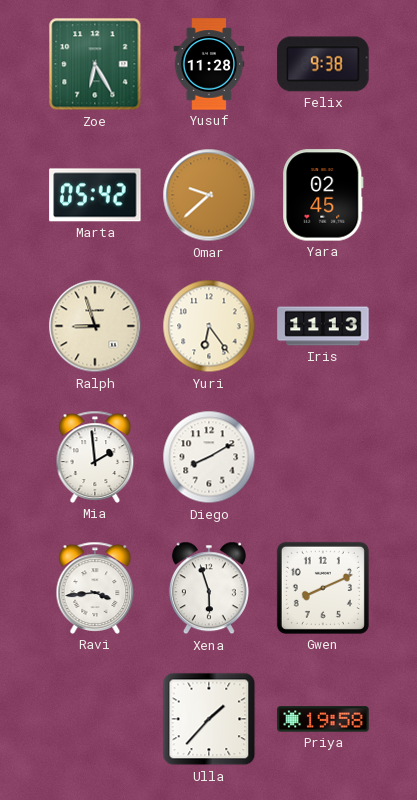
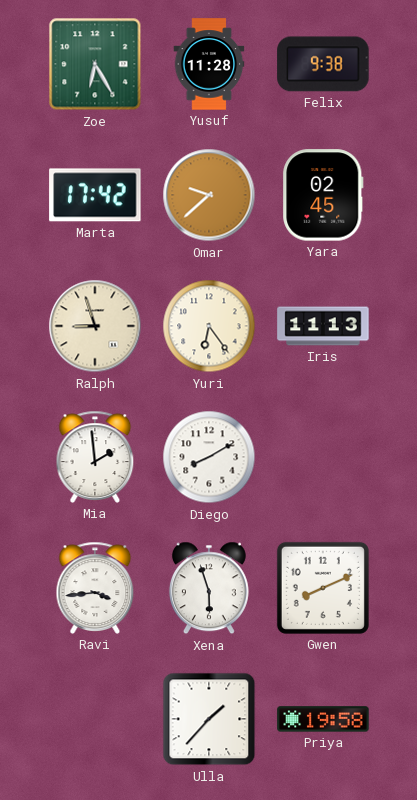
Marta: 05:42 -> 17:42
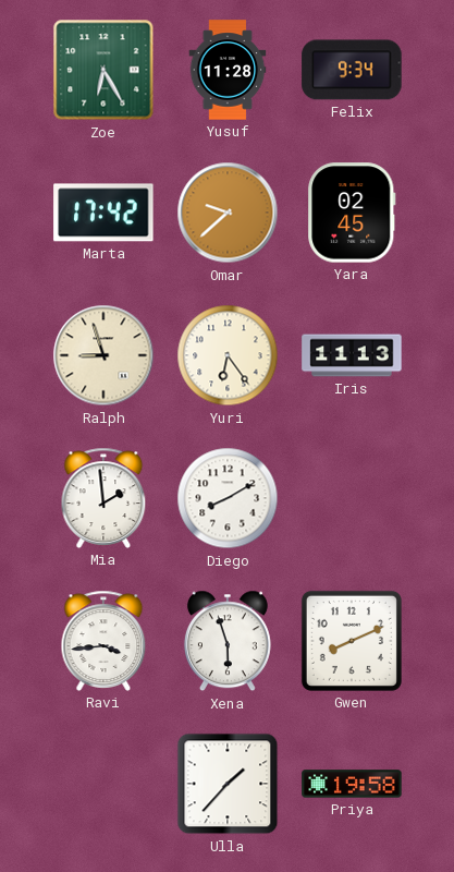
Felix: 9:38 -> 9:34
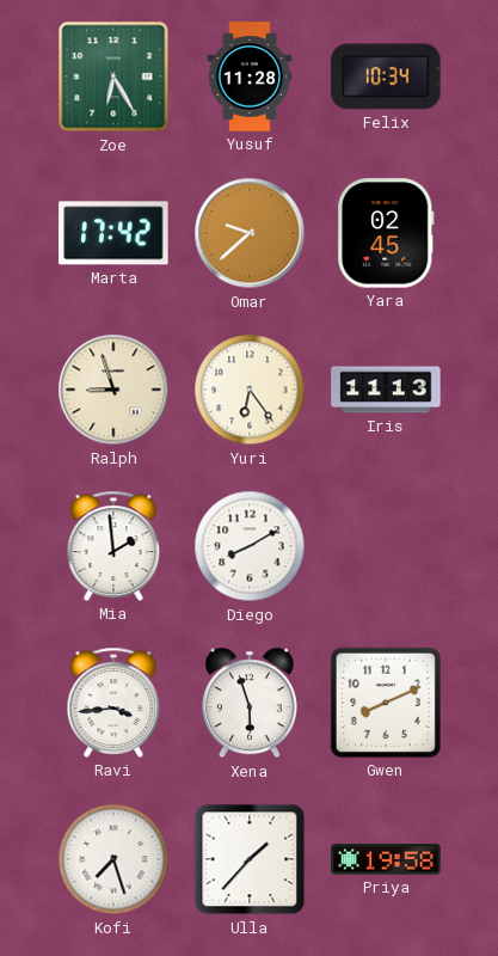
Felix: 9:34 -> 10:34
Kofi: none -> 7:27
